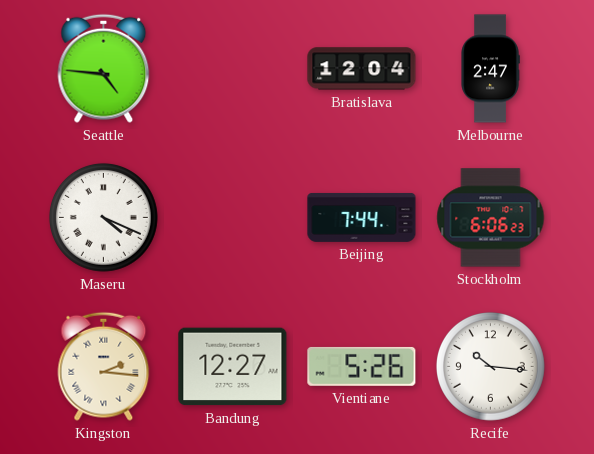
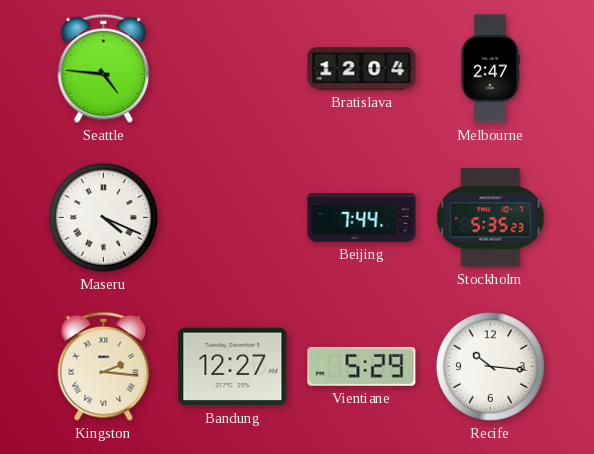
Stockholm: 6:06 -> 5:35
Vientiane: 5:26 -> 5:29
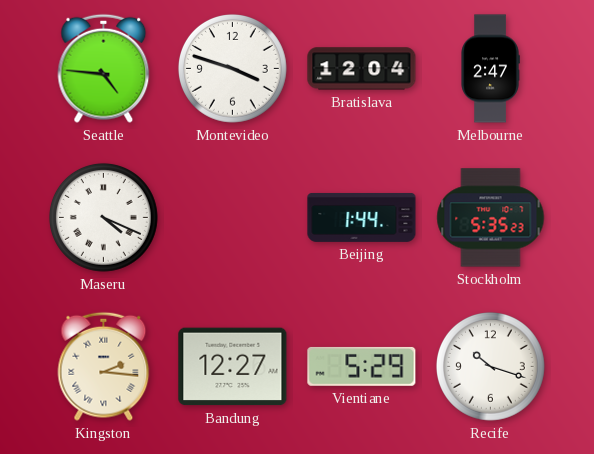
Montevideo: none -> 3:48
Beijing: 7:44 -> 1:44
Recife: 10:16 -> 10:18
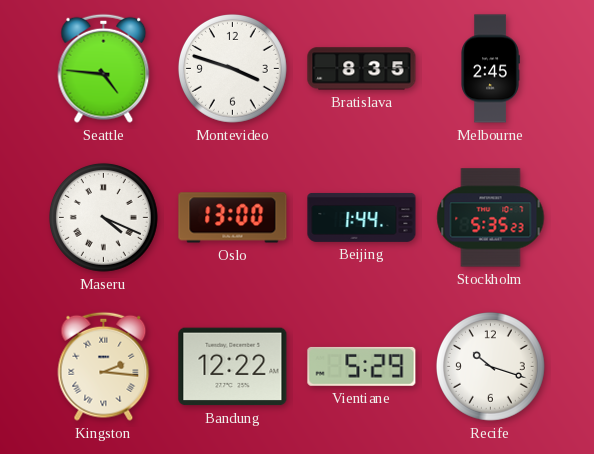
Bratislava: 12:04 -> 8:35
Melbourne: 2:47 -> 2:45
Oslo: none -> 13:00
Bandung: 12:27 -> 12:22
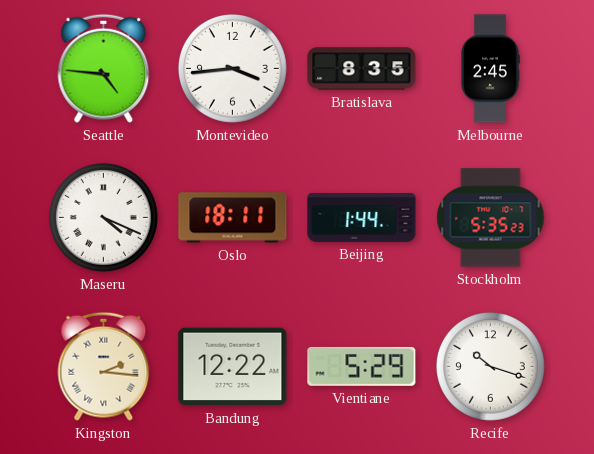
Montevideo: 3:48 -> 3:44
Oslo: 13:00 -> 18:11
